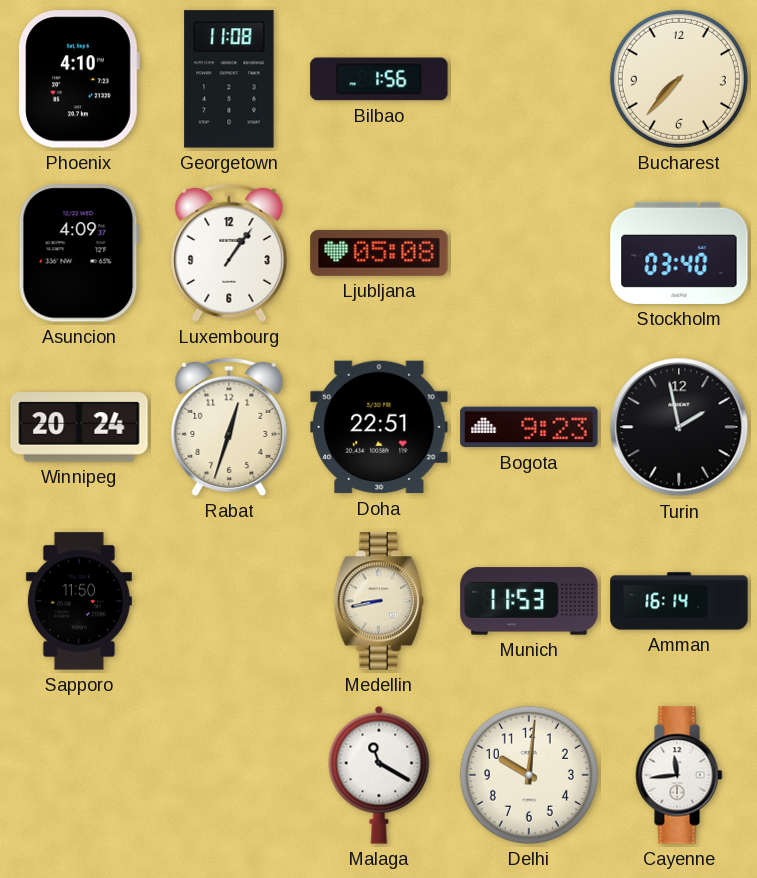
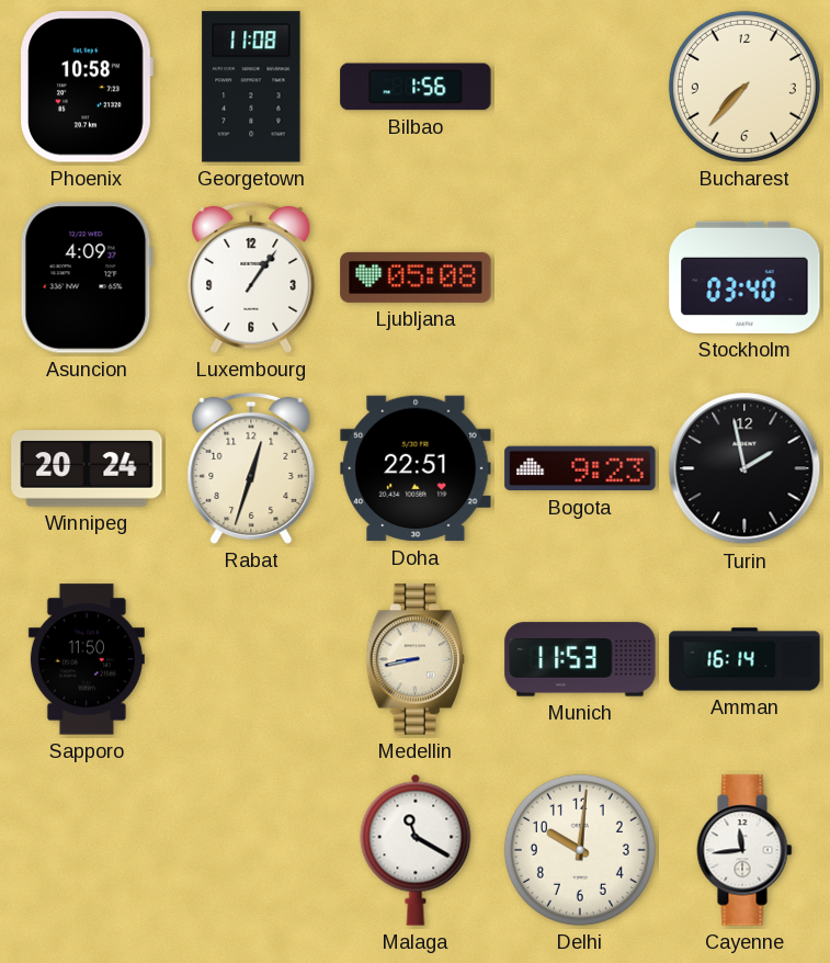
Phoenix: 4:10 -> 10:58
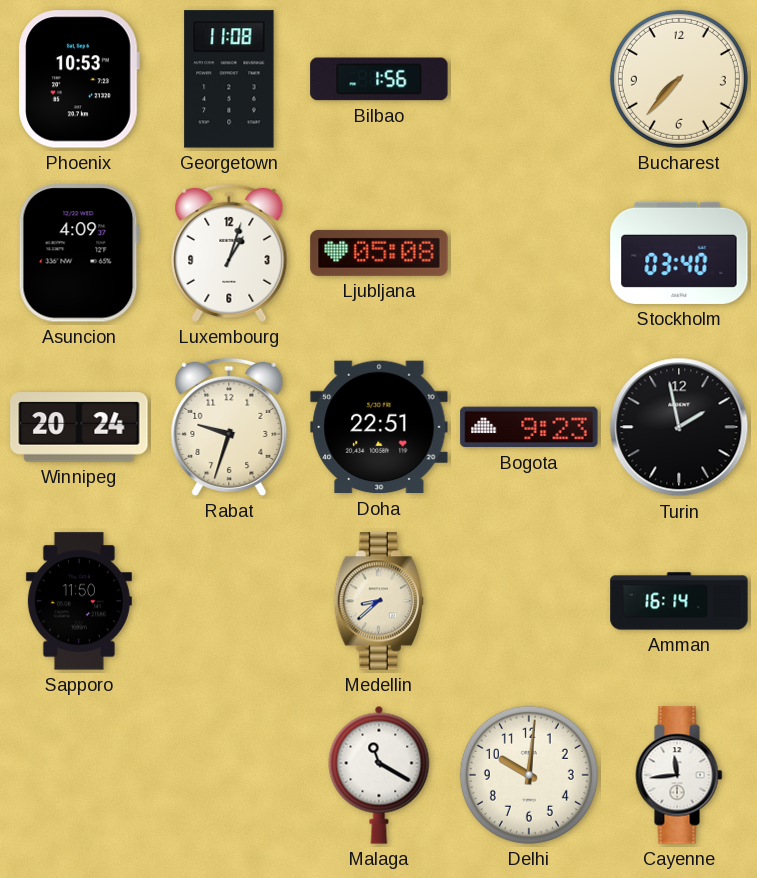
Phoenix: 10:58 -> 10:53
Luxembourg: 1:06 -> 1:03
Rabat: 12:33 -> 9:33
Medellin: 8:43 -> 8:38
Munich: 11:53 -> none
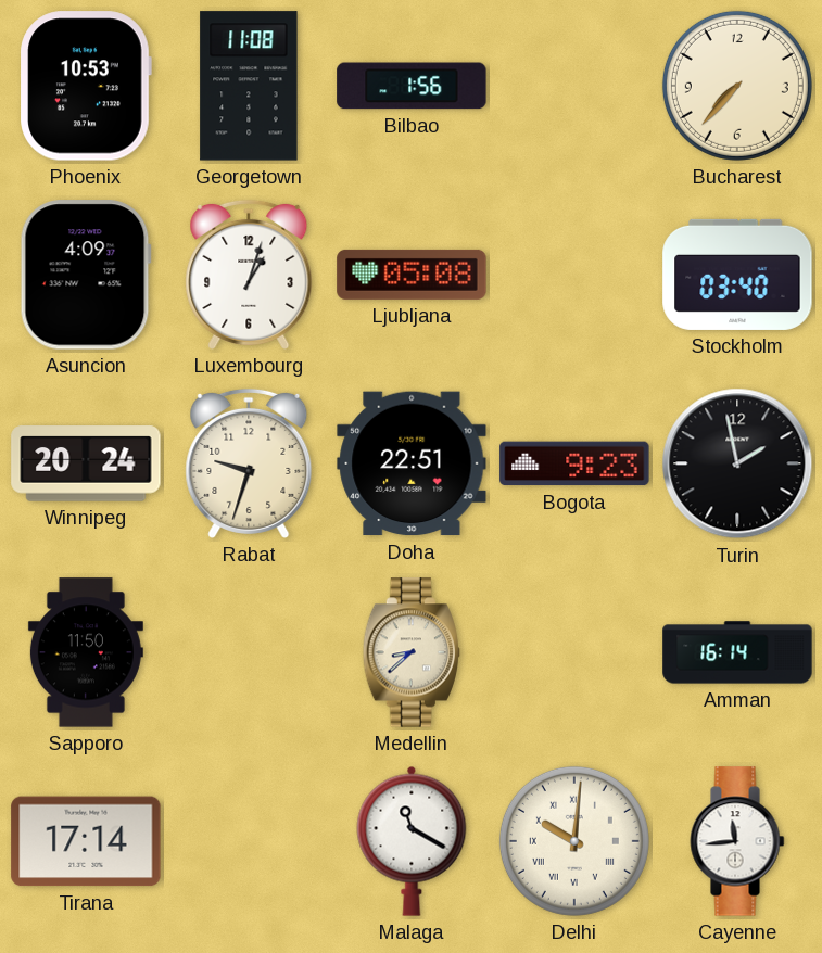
Tirana: none -> 17:14
Delhi numerals: Arabic -> Roman
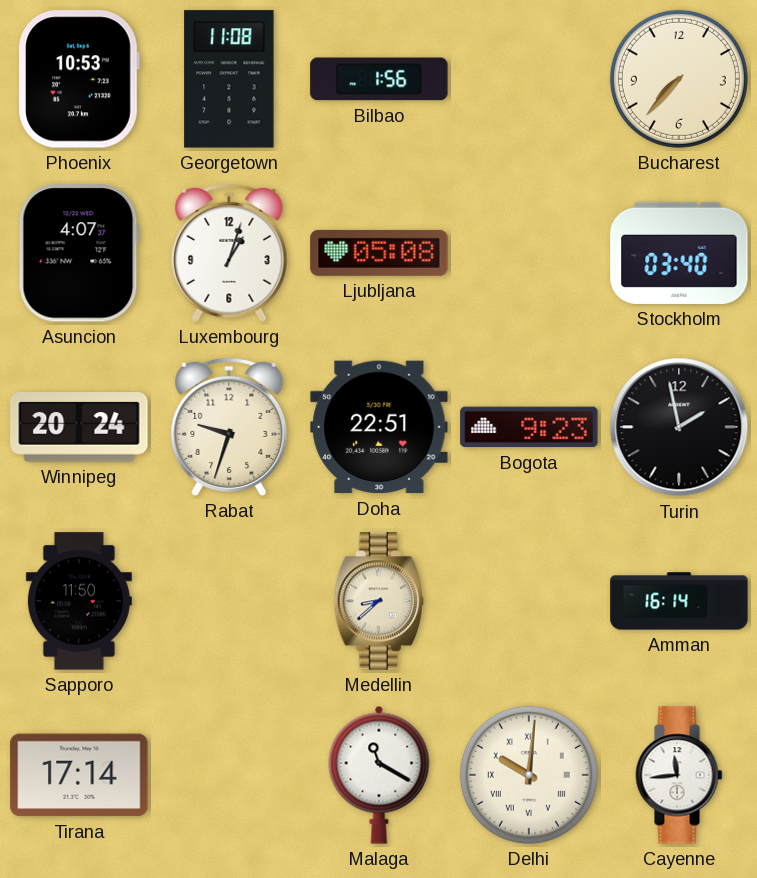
Asuncion: 4:09 -> 4:07
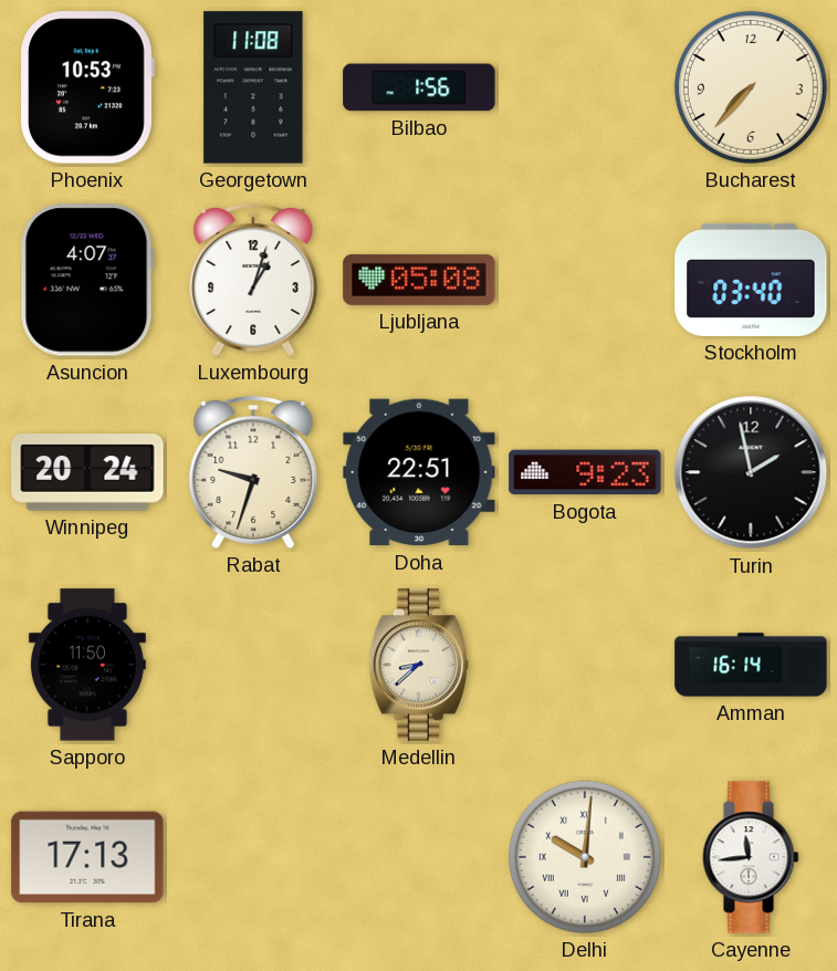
Tirana: 17:14 -> 17:13
Malaga: 11:20 -> none
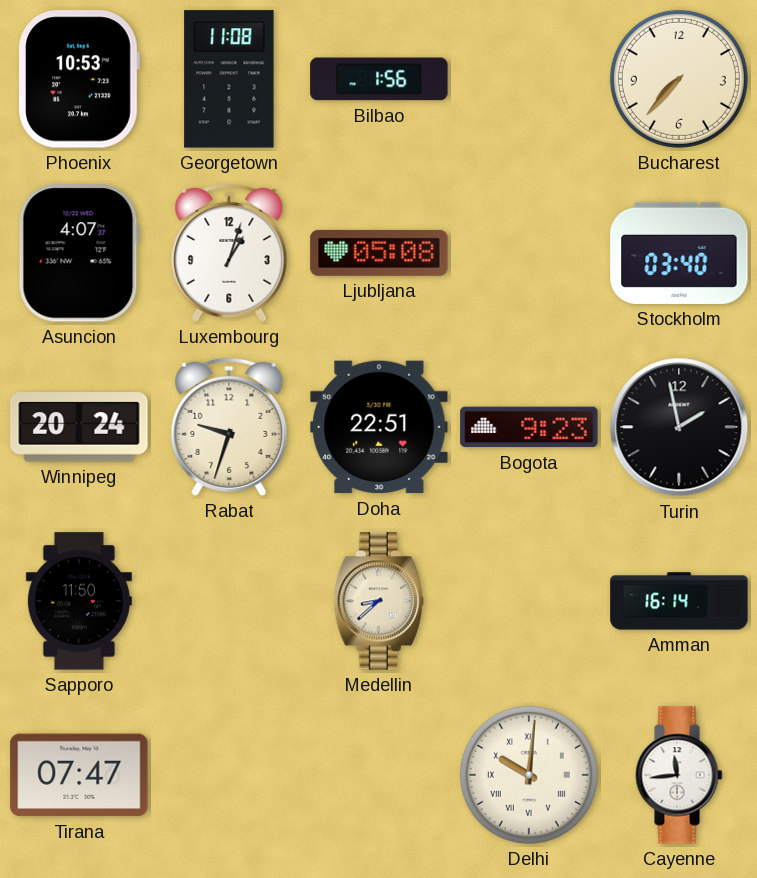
Tirana: 17:13 -> 07:47
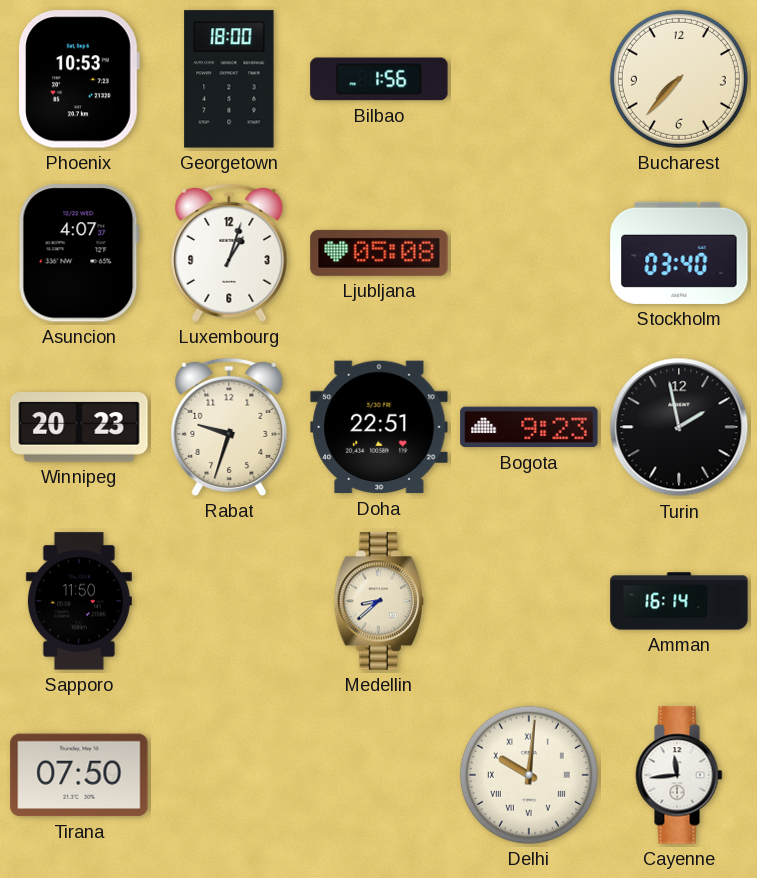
Georgetown: 11:08 -> 18:00
Winnipeg: 20:24 -> 20:23
Tirana: 07:47 -> 07:50
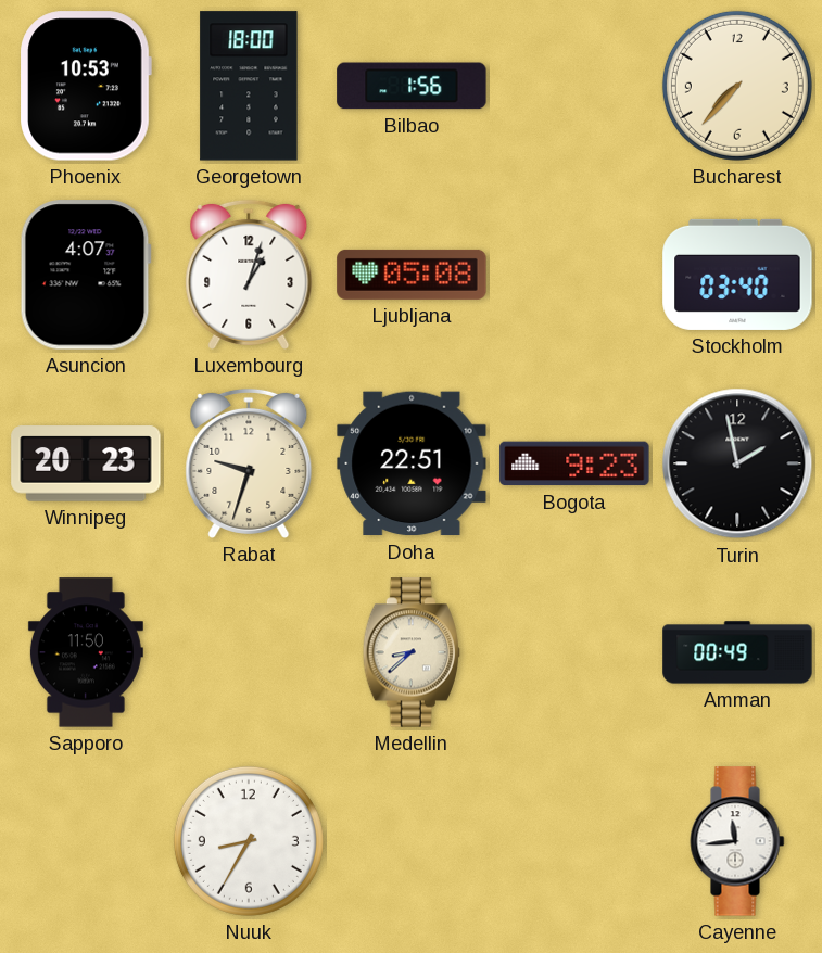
Amman: 16:14 -> 00:49
Tirana: 07:50 -> none
Nuuk: none -> 8:35
Delhi: 10:01 -> none
